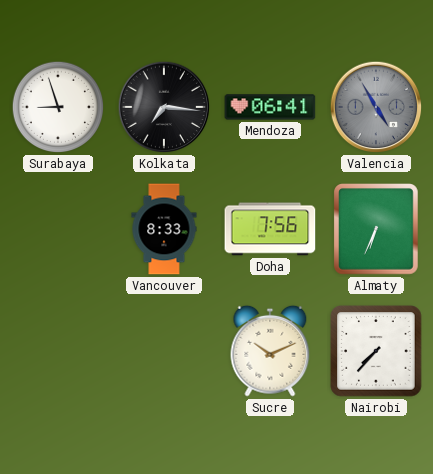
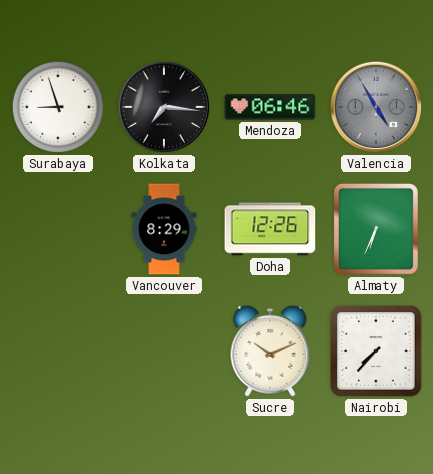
Mendoza: 06:41 -> 06:46
Vancouver: 8:33 -> 8:29
Doha: 7:56 -> 12:26
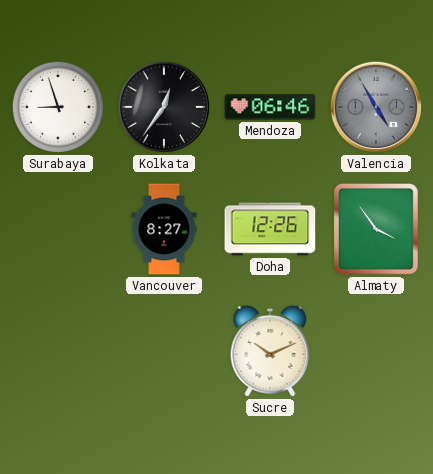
Kolkata: 7:16 -> 12:36
Vancouver: 8:29 -> 8:27
Almaty: 6:34 -> 3:54
Nairobi: 7:37 -> none
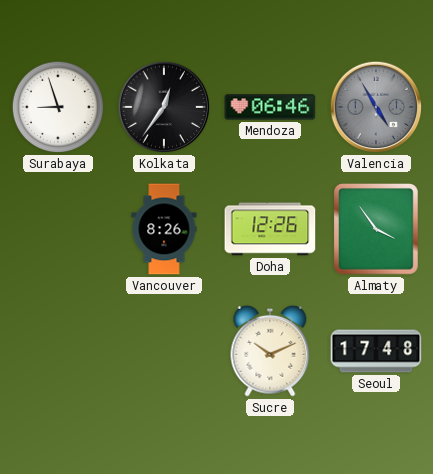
Vancouver: 8:27 -> 8:26
Seoul: none -> 17:48
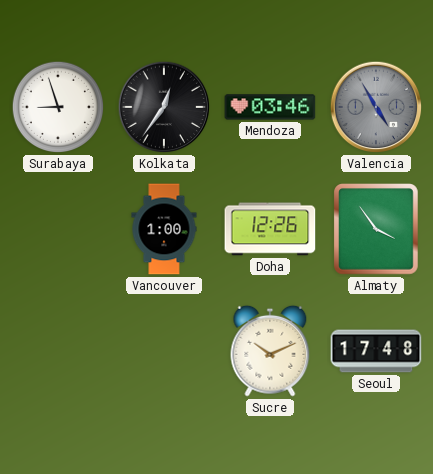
Mendoza: 06:46 -> 03:46
Vancouver: 8:26 -> 1:00
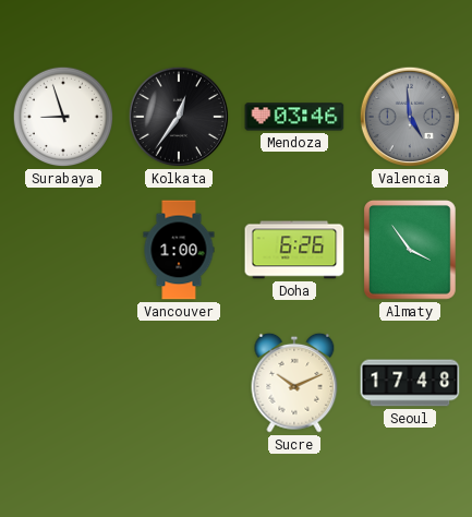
Valencia: 4:55 -> 4:59
Doha: 12:26 -> 6:26
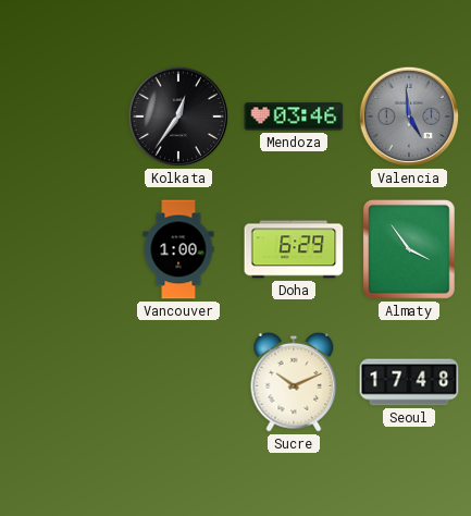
Surabaya: 8:57 -> none
Doha: 6:26 -> 6:29
